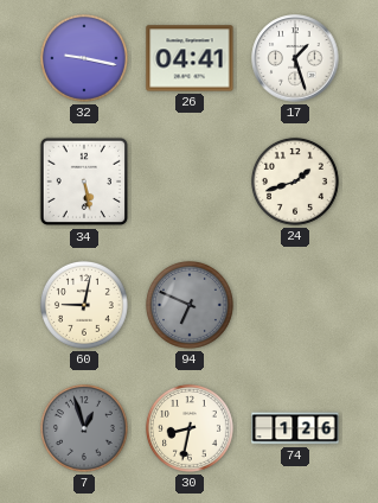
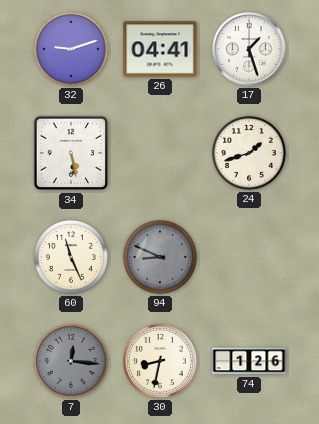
32: 9:17 -> 9:12
60: 9:02 -> 11:26
94: 6:49 -> 8:49
7: 12:57 -> 12:16
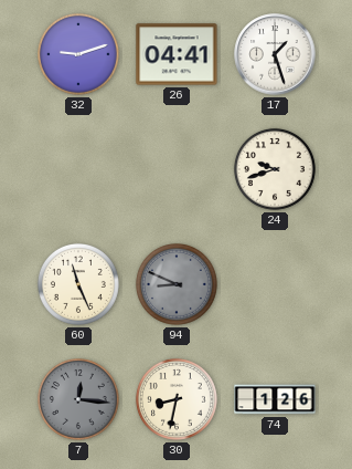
34: 5:28 -> none
24: 1:42 -> 9:42
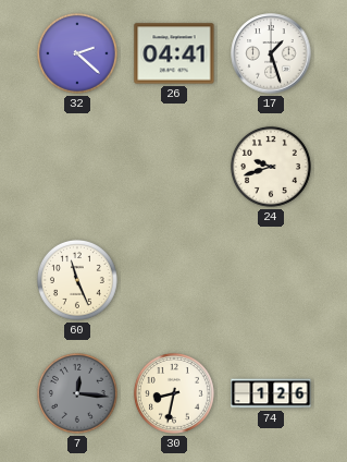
32: 9:12 -> 2:22
94: 8:49 -> none
